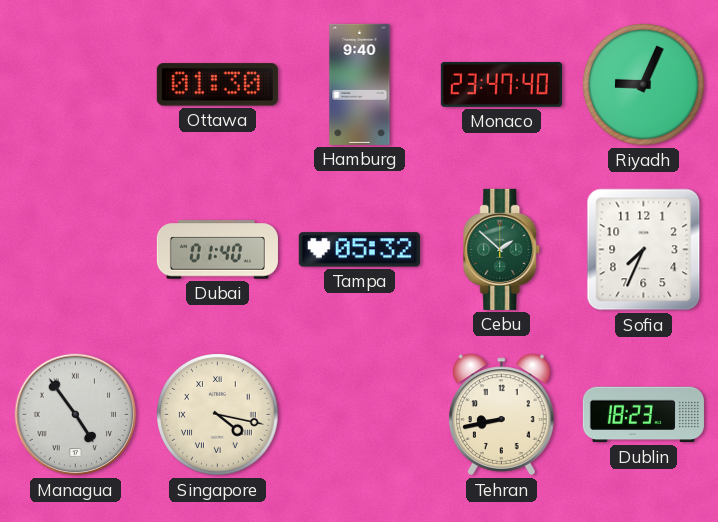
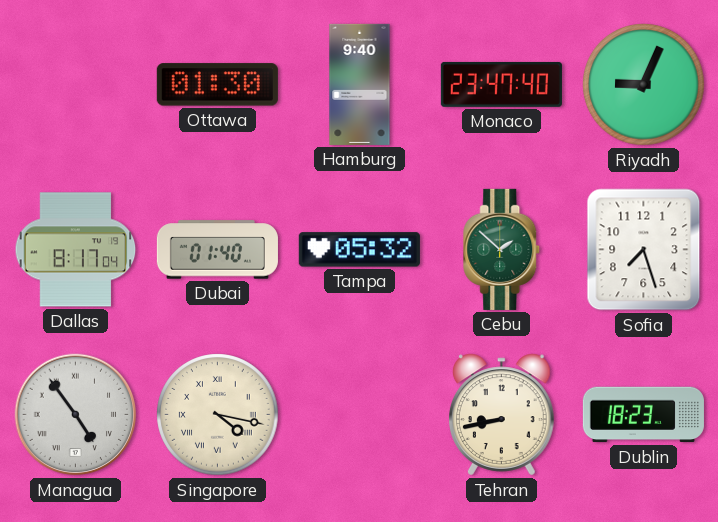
Dallas: none -> 8:17
Sofia: 7:34 -> 7:27
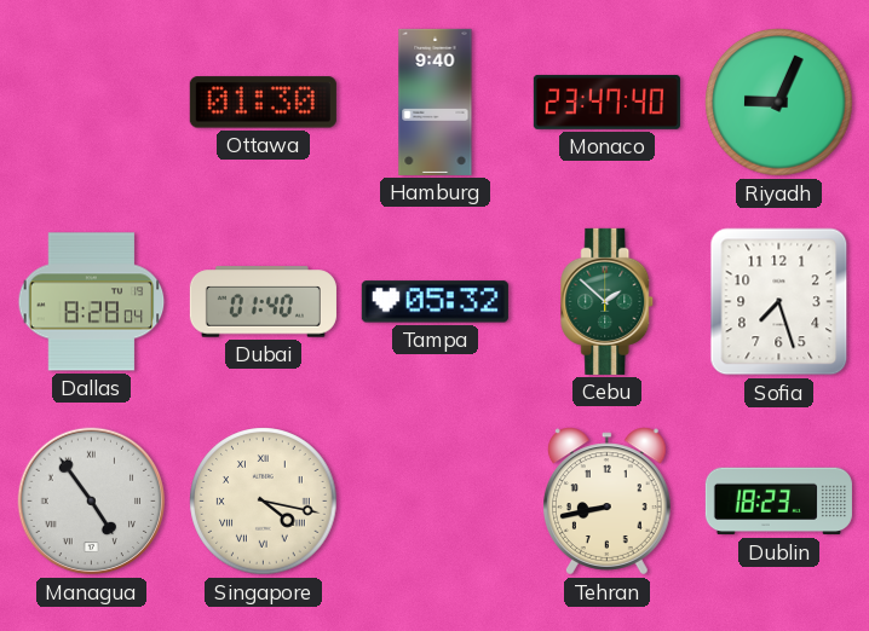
Dallas: 8:17 -> 8:28
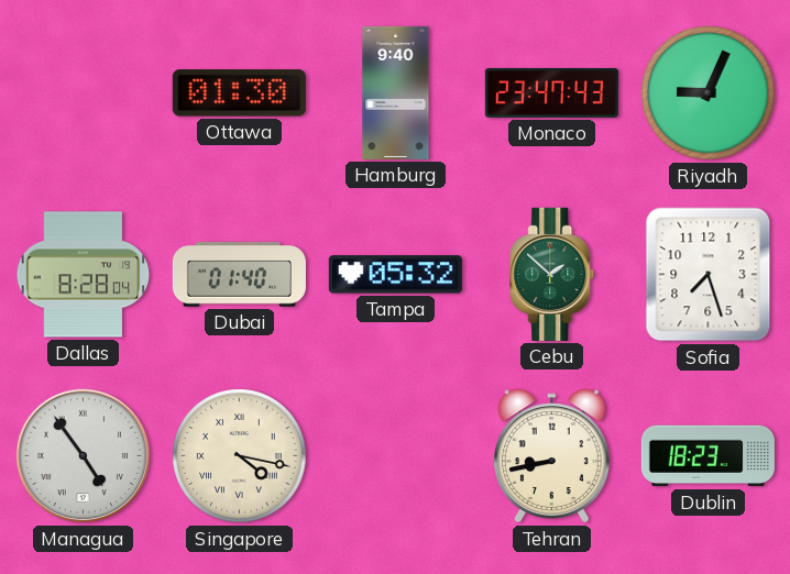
Monaco: 23:47:40 -> 23:47:43
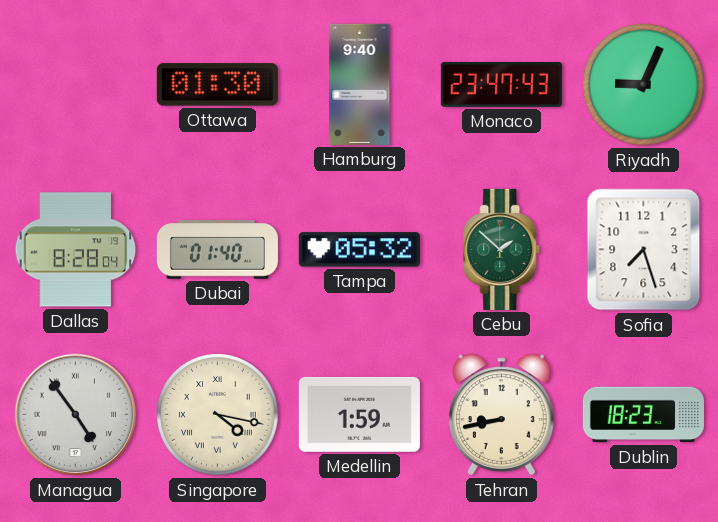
Medellin: none -> 1:59
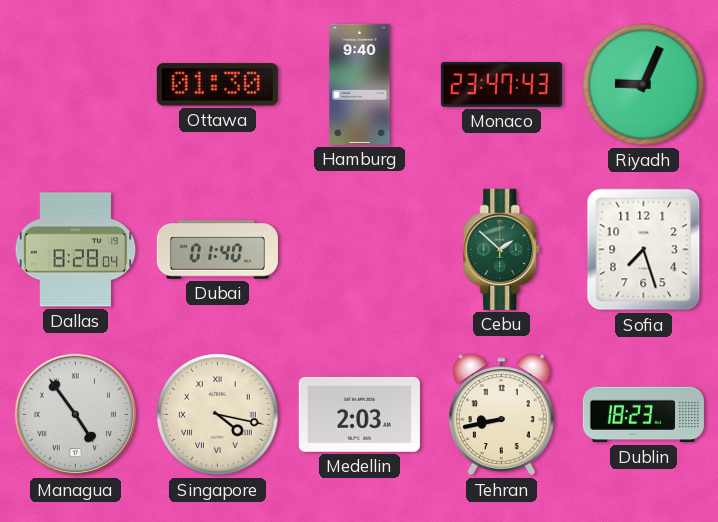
Tampa: 05:32 -> none
Medellin: 1:59 -> 2:03
